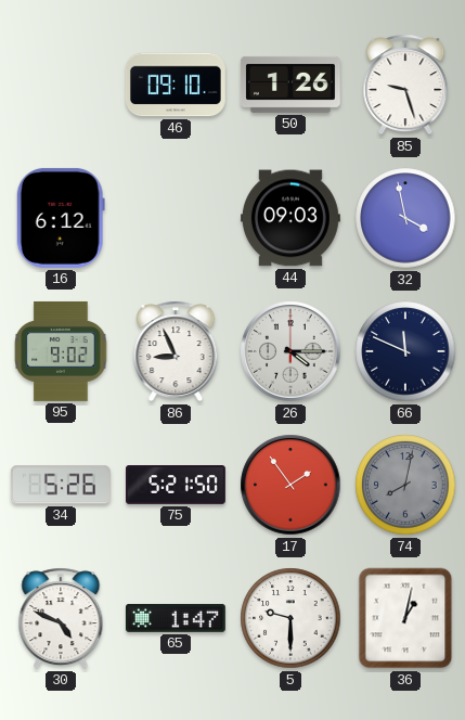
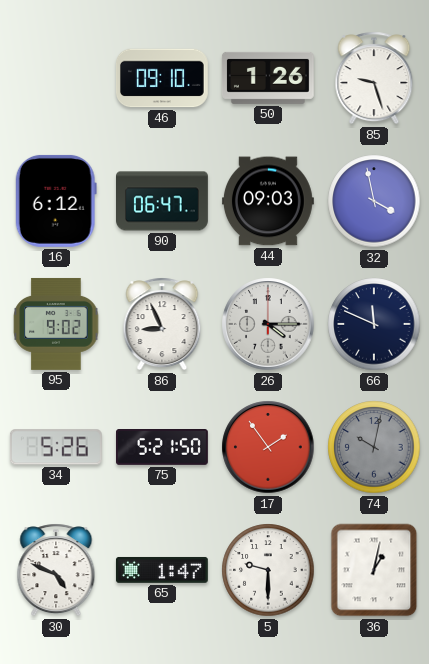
90: none -> 06:47
74: 8:02 -> 10:02
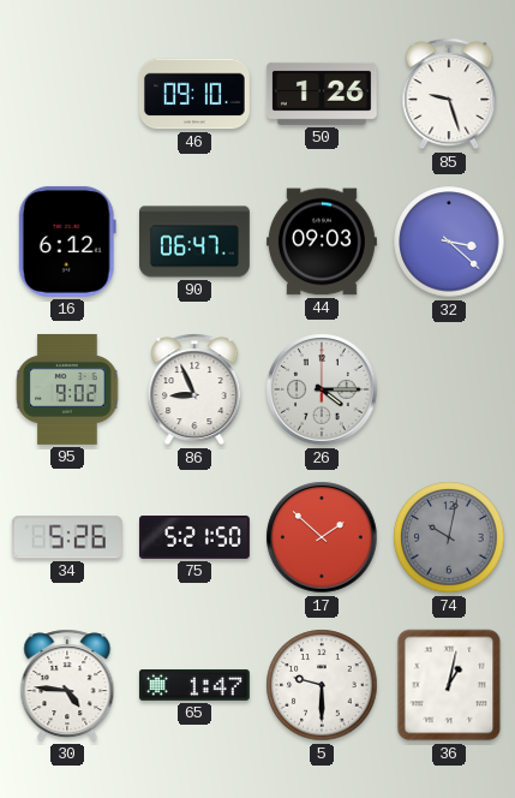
32: 3:58 -> 3:22
66: 11:49 -> none
17: 1:54 -> 1:52
30: 4:49 -> 4:46
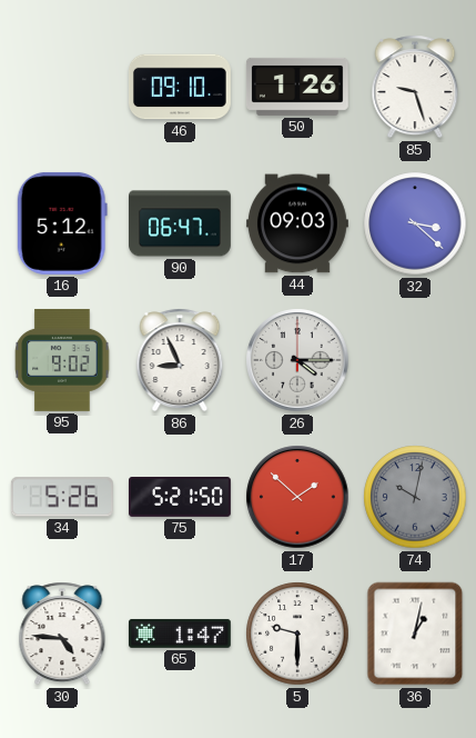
16: 6:12 -> 5:12
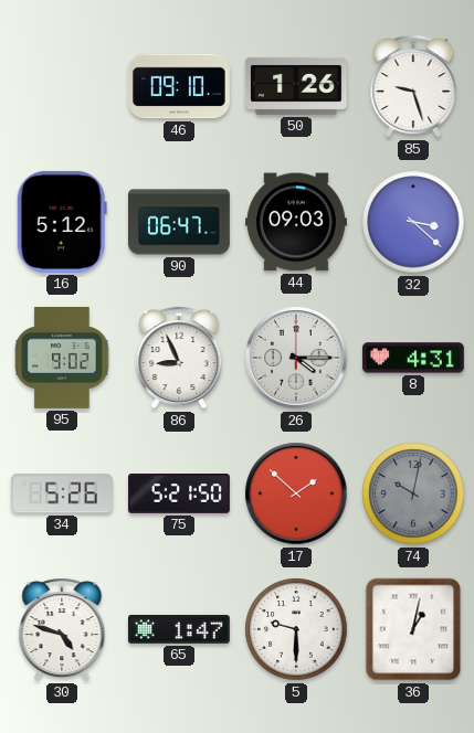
8: none -> 4:31
30: 4:46 -> 4:48
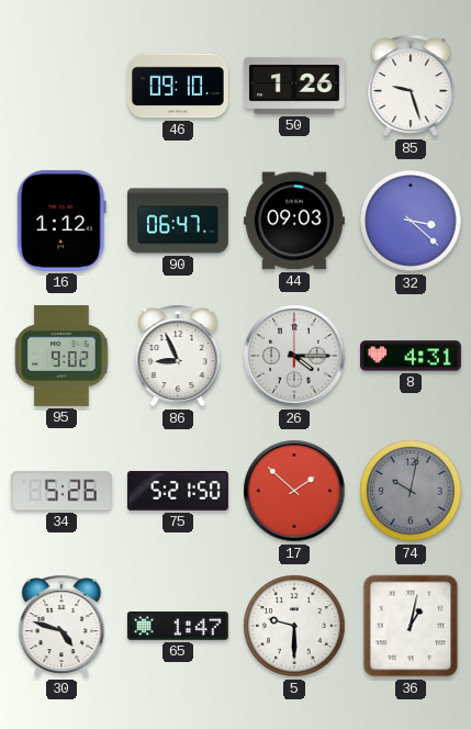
16: 5:12 -> 1:12
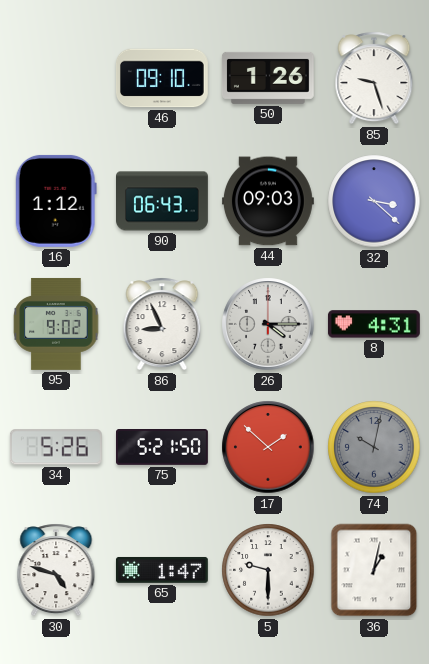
90: 06:47 -> 06:43
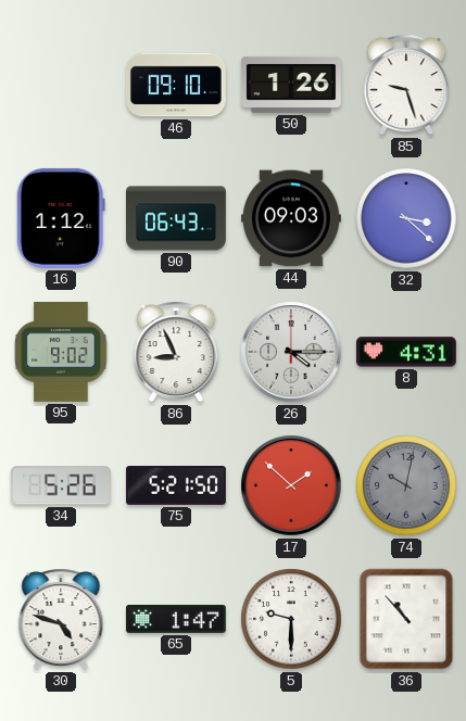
36: 1:02 -> 10:53
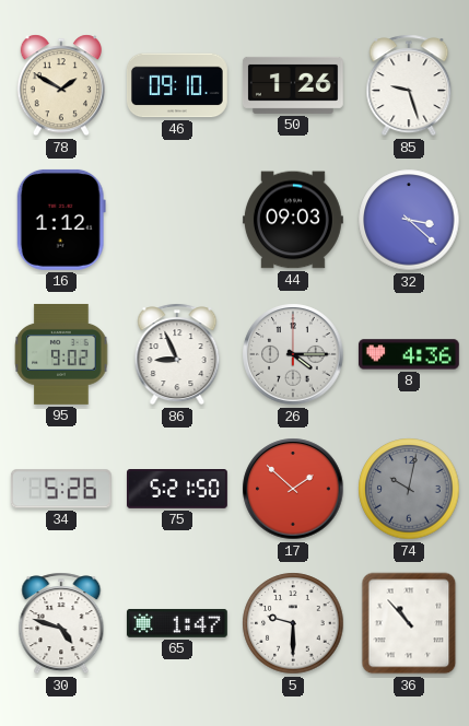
78: none -> 1:50
90: 06:43 -> none
8: 4:31 -> 4:36
